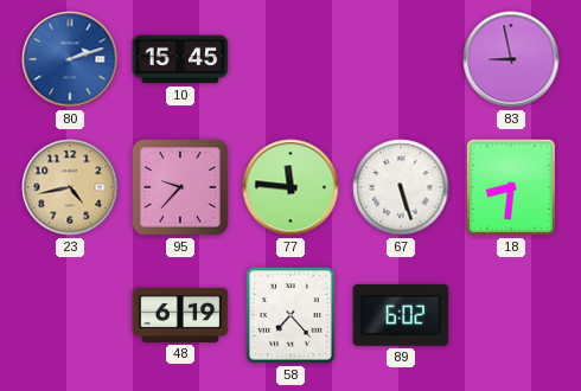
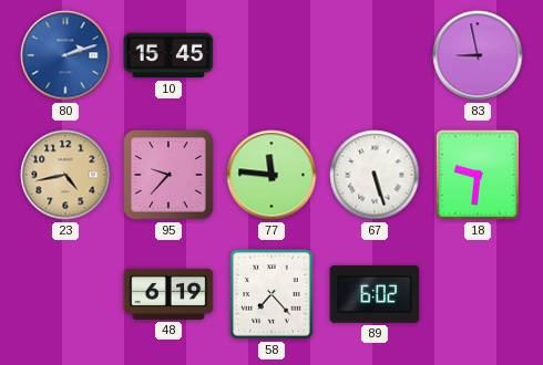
18: 8:31 -> 9:31
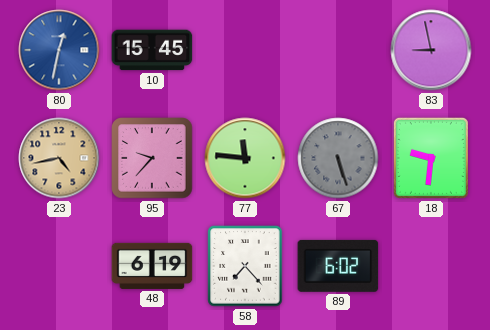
80: 2:12 -> 12:32
67 dial: white -> grey
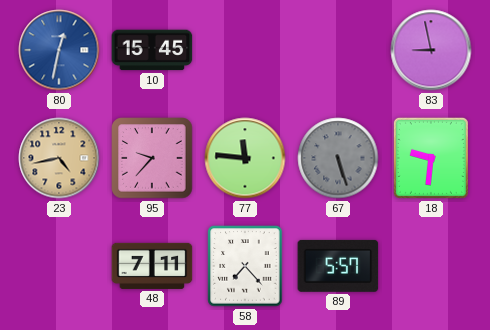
48: 6:19 -> 7:11
89: 6:02 -> 5:57
